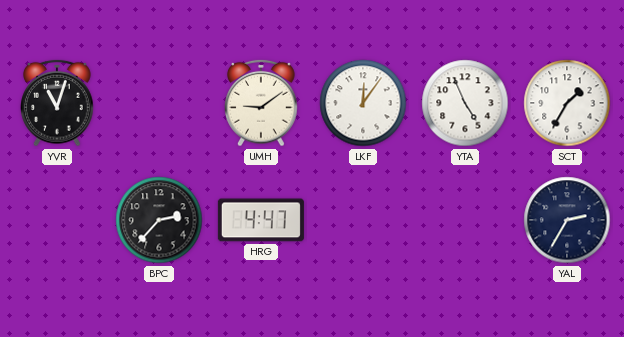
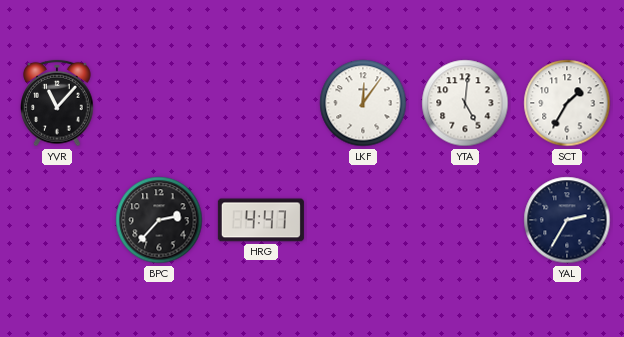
YVR: 11:03 -> 11:07
UMH: 9:09 -> none
YTA: 4:56 -> 5:01
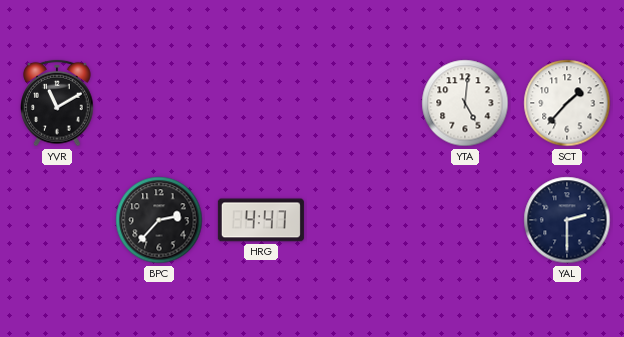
YVR: 11:07 -> 11:10
LKF: 12:06 -> none
SCT: 1:35 -> 1:37
YAL: 2:35 -> 2:30
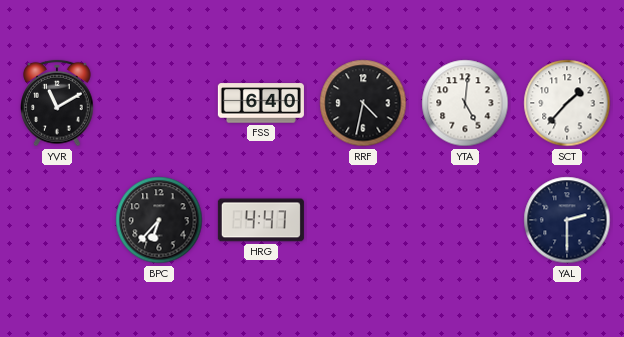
FSS: none -> 6:40
RRF: none -> 4:32
BPC: 2:37 -> 6:37
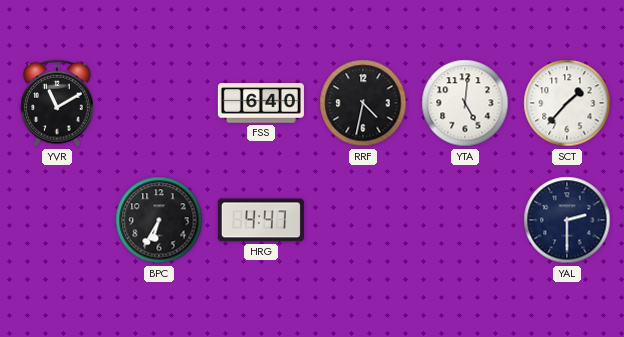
BPC: 6:37 -> 6:35
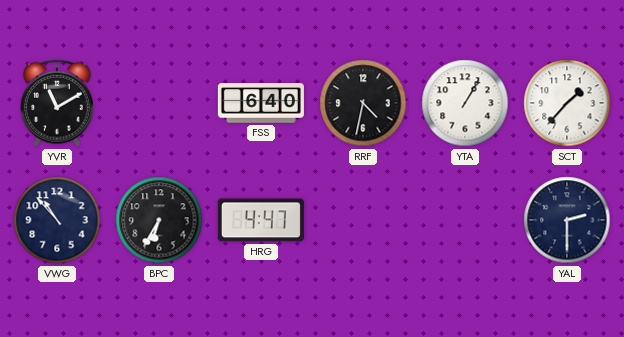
YTA: 5:01 -> 1:05
VWG: none -> 10:53
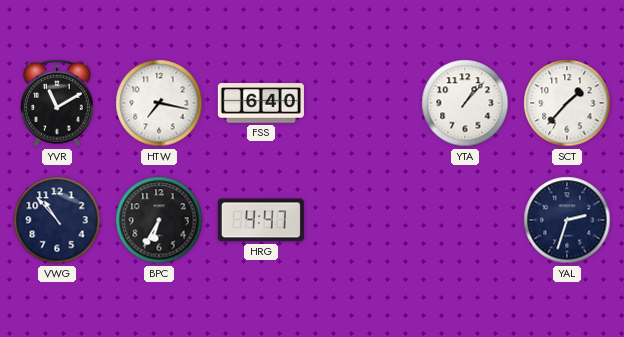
HTW: none -> 7:17
RRF: 4:32 -> none
YTA: 1:05 -> 1:07
YAL: 2:30 -> 2:33
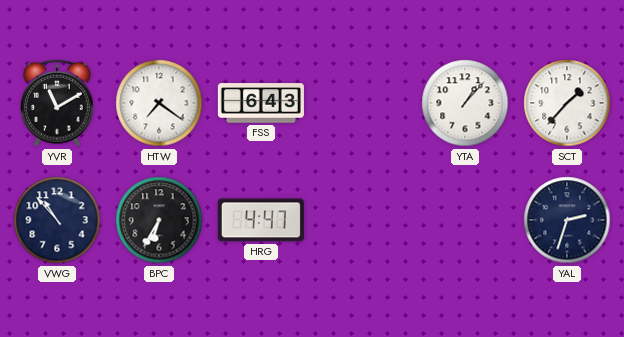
HTW: 7:17 -> 7:21
FSS: 6:40 -> 6:43
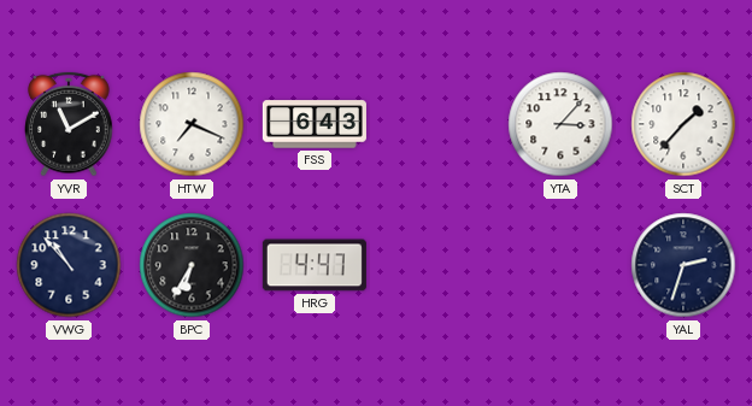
HTW: 7:21 -> 7:19
YTA: 1:07 -> 3:07
